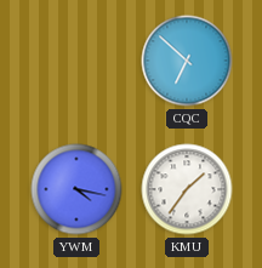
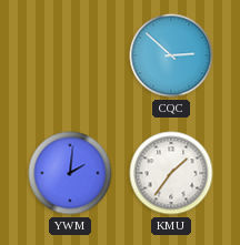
CQC: 6:52 -> 2:52
YWM: 4:17 -> 2:01
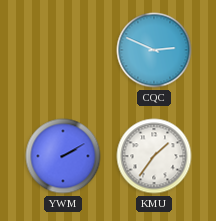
CQC: 2:52 -> 2:49
YWM: 2:01 -> 2:10
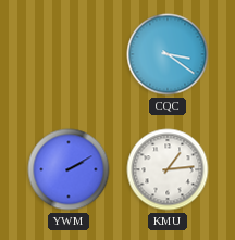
CQC: 2:49 -> 3:21
KMU: 1:36 -> 1:14
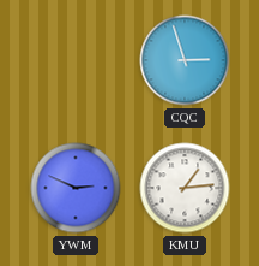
CQC: 3:21 -> 2:57
YWM: 2:10 -> 2:49
